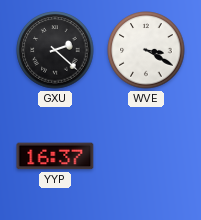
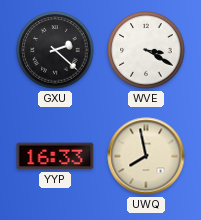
YYP: 16:37 -> 16:33
UWQ: none -> 7:58
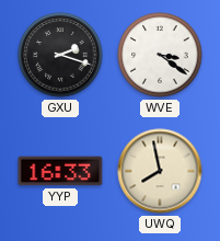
GXU: 2:22 -> 2:18
WVE: 3:20 -> 3:21
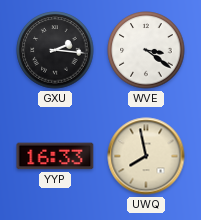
GXU: 2:18 -> 2:16
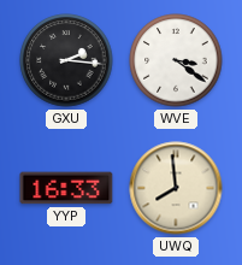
UWQ: 7:58 -> 7:59
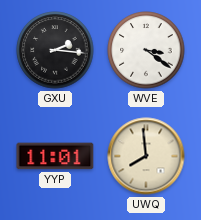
YYP: 16:33 -> 11:01
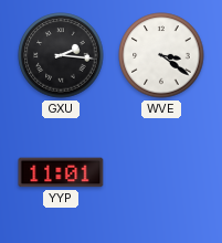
UWQ: 7:59 -> none
